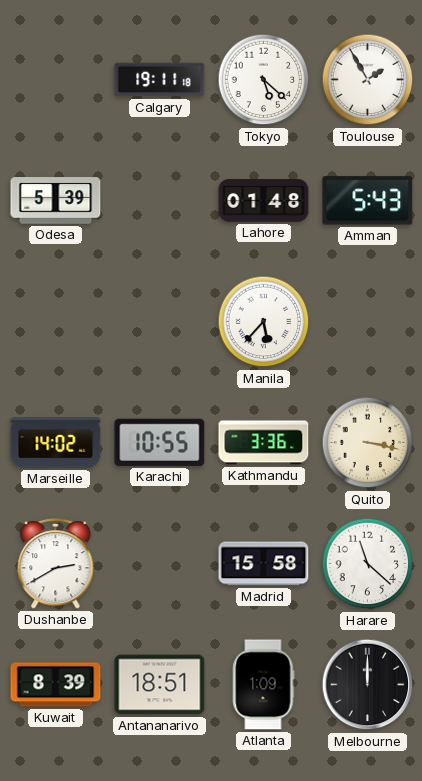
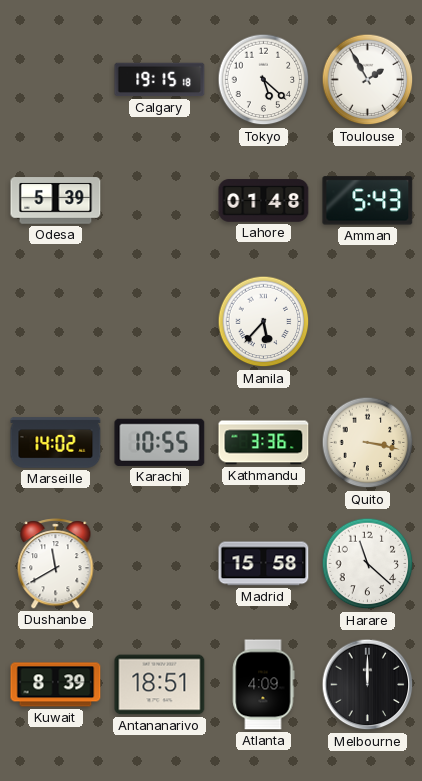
Calgary: 19:11 -> 19:15
Dushanbe: 2:40 -> 11:40
Atlanta: 1:09 -> 4:09
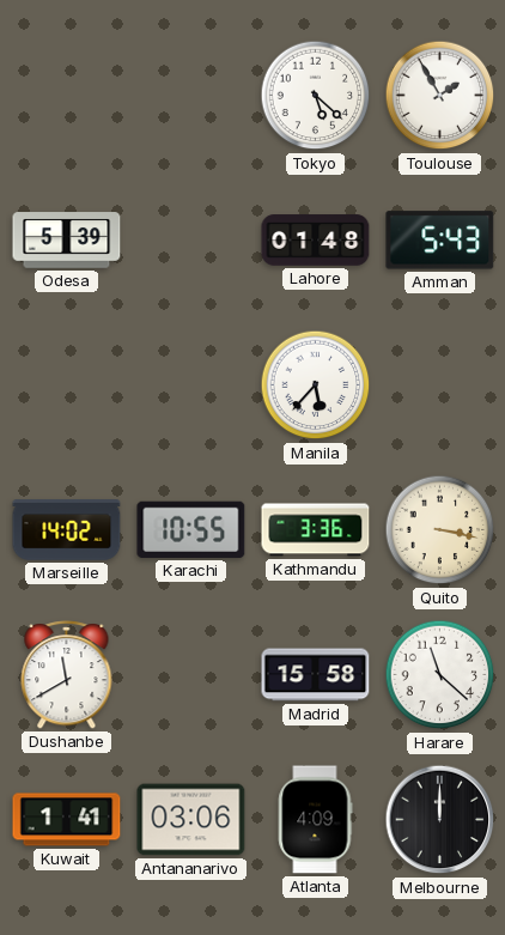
Calgary: 19:15 -> none
Kuwait: 8:39 -> 1:41
Antananarivo: 18:51 -> 03:06
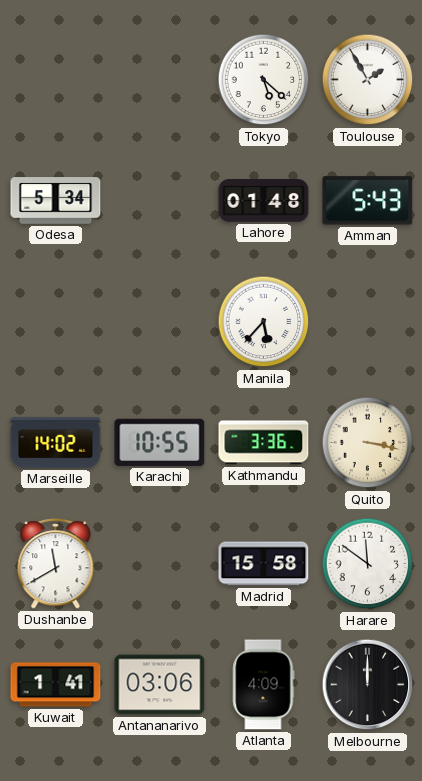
Odesa: 5:39 -> 5:34
Harare: 11:22 -> 11:51
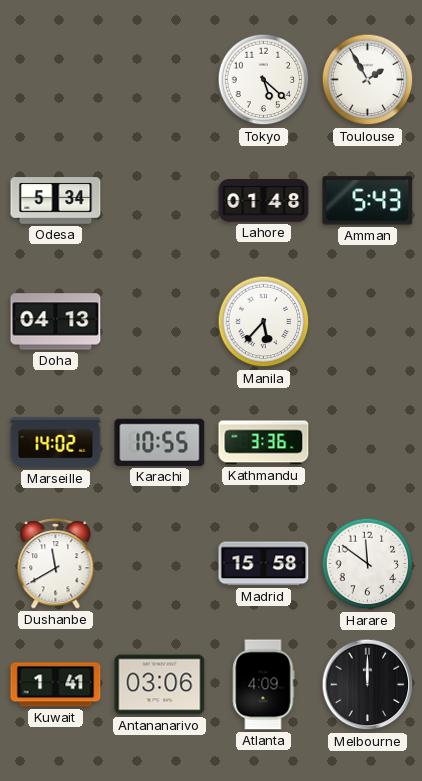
Doha: none -> 04:13
Quito: 3:17 -> none
